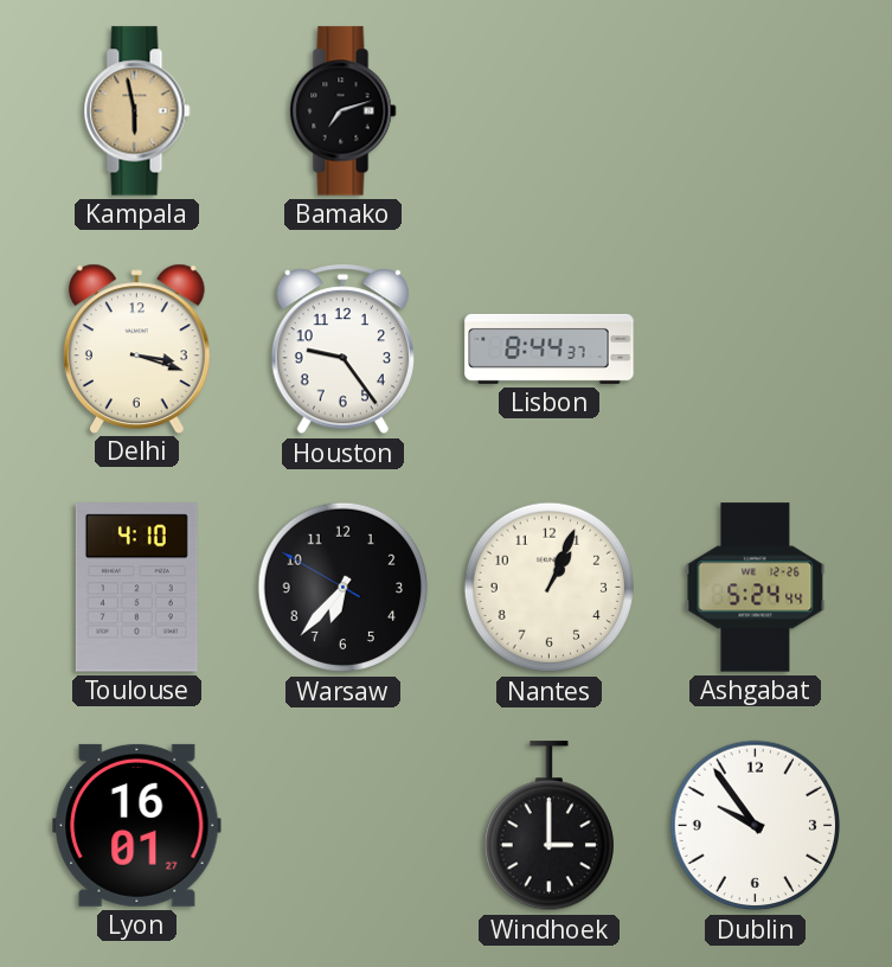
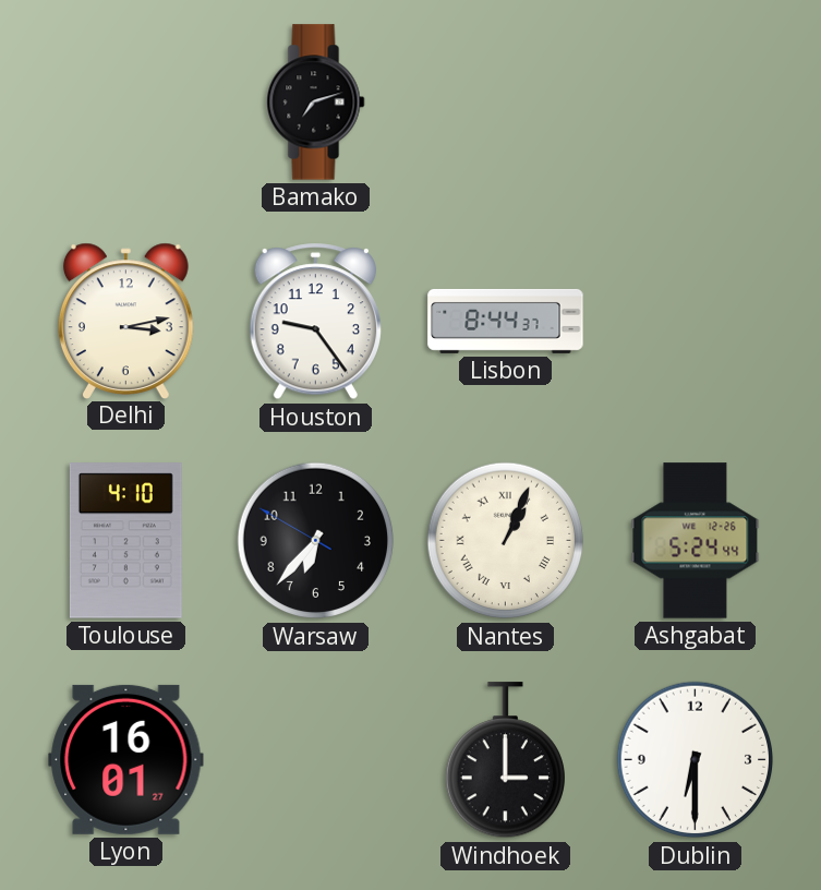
Kampala: 5:58 -> none
Delhi: 3:18 -> 3:13
Nantes numerals: Arabic -> Roman
Dublin: 9:54 -> 6:30
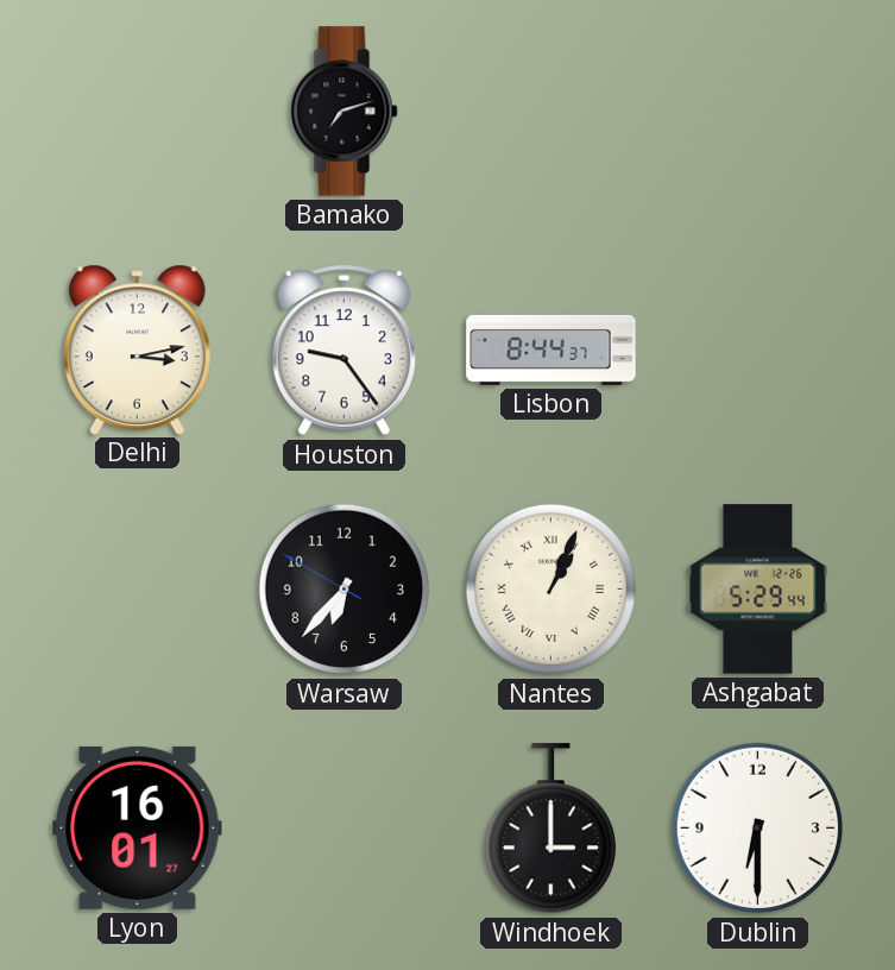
Toulouse: 4:10 -> none
Ashgabat: 5:24 -> 5:29
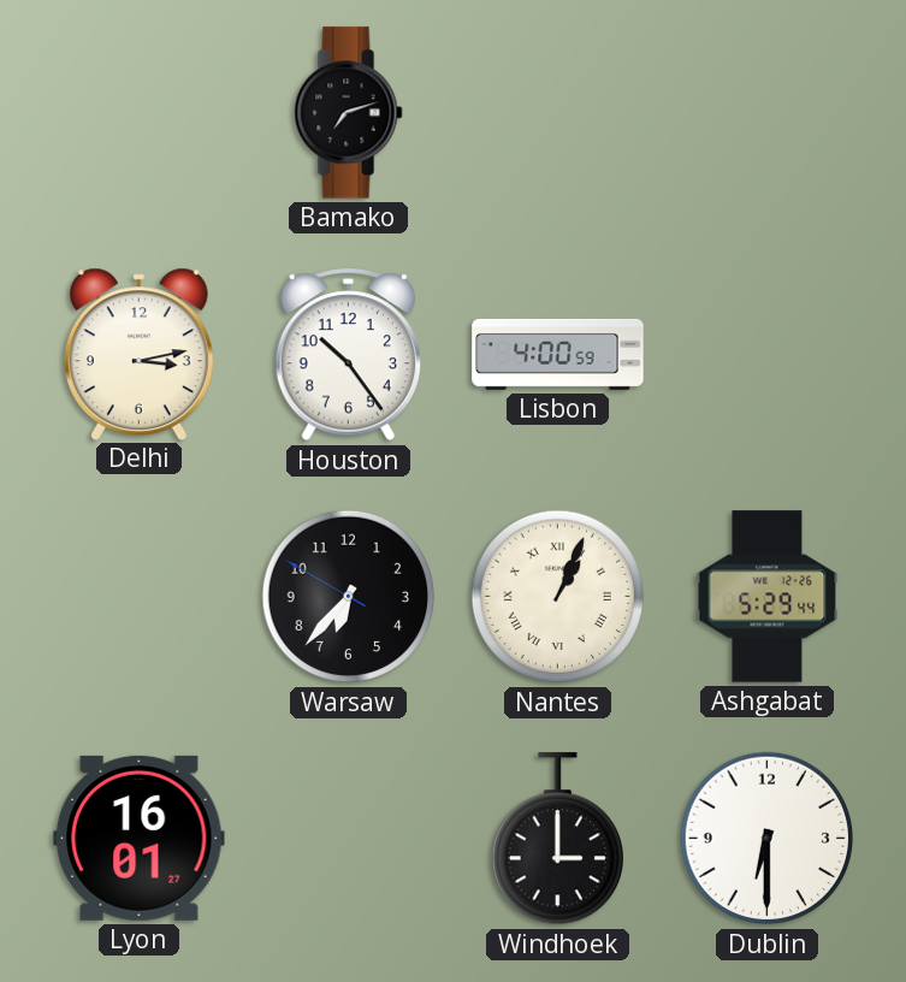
Houston: 9:24 -> 10:24
Lisbon: 8:44 -> 4:00
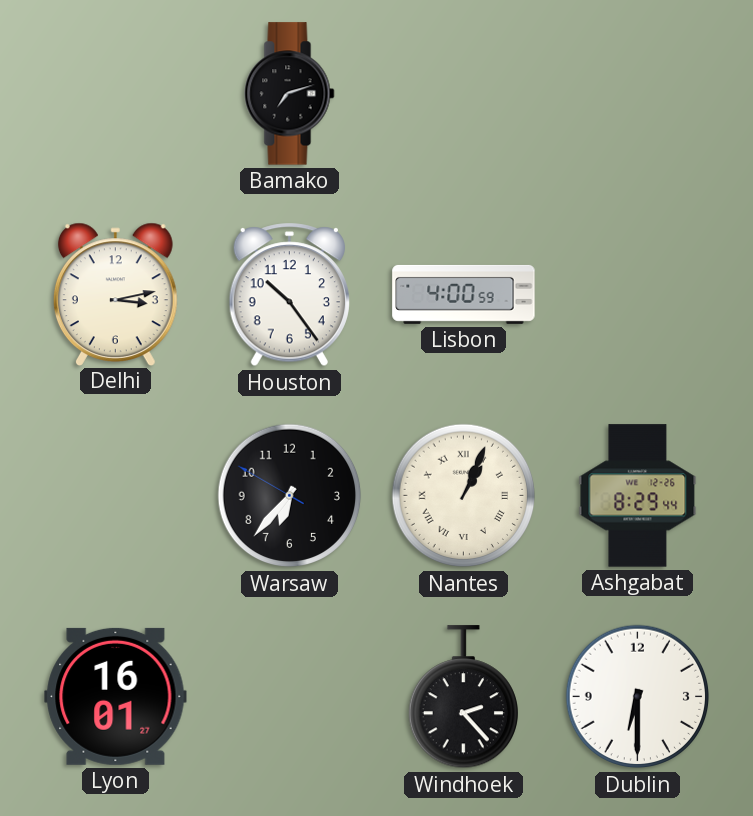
Ashgabat: 5:29 -> 8:29
Windhoek: 3:00 -> 2:23
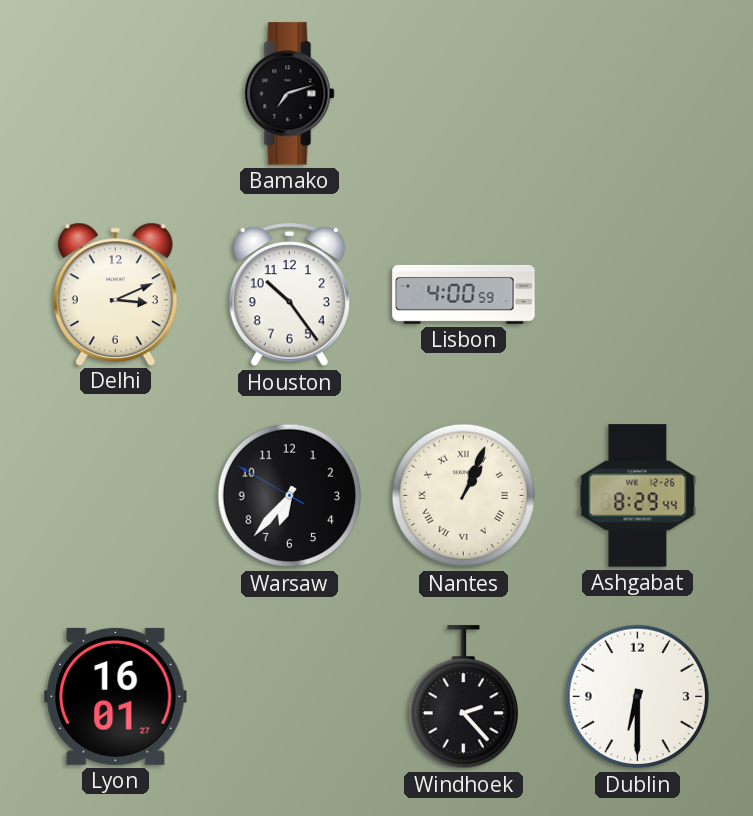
Delhi: 3:13 -> 3:11
